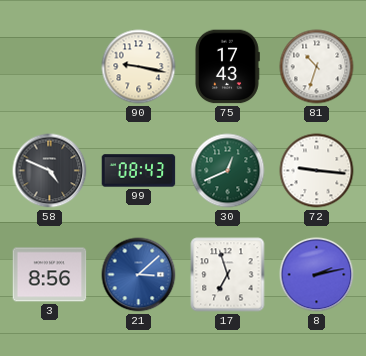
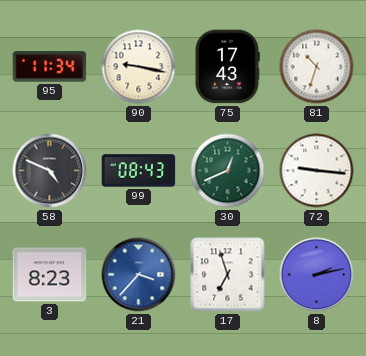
95: none -> 11:34
3: 8:56 -> 8:23
21: 3:08 -> 3:37
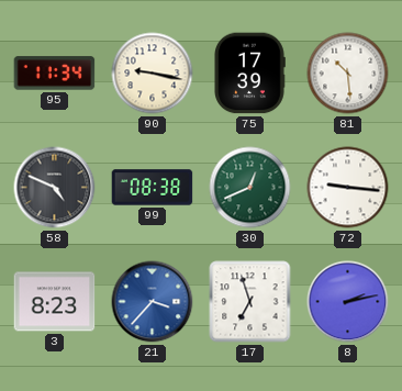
75: 17:43 -> 17:39
81: 10:33 -> 10:29
99: 08:43 -> 08:38
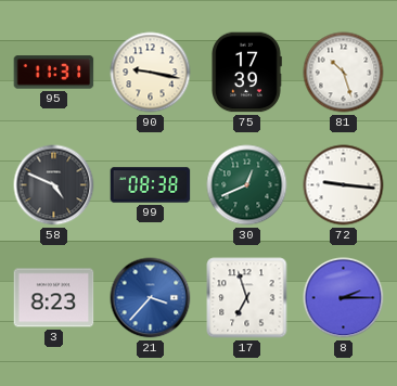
95: 11:34 -> 11:31
81: 10:29 -> 10:27
8: 2:13 -> 2:15
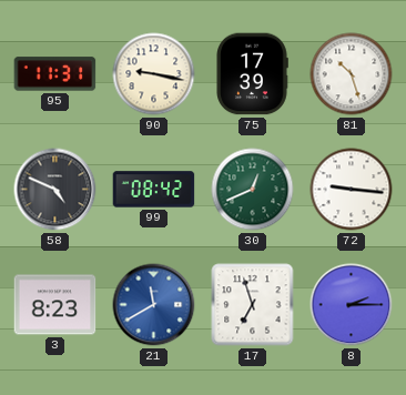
99: 08:38 -> 08:42
21: 3:37 -> 11:40
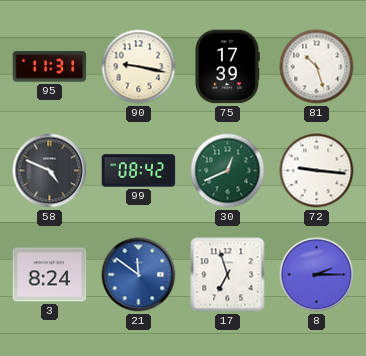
3: 8:23 -> 8:24
21: 11:40 -> 11:51
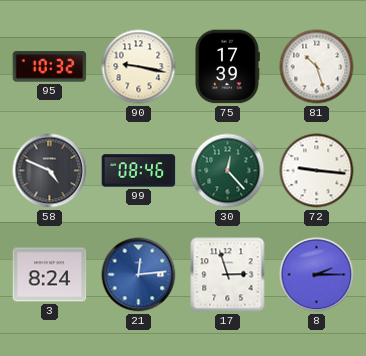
95: 11:31 -> 10:32
99: 08:42 -> 08:46
30: 12:41 -> 12:23
21: 11:51 -> 12:14
17: 6:57 -> 2:57
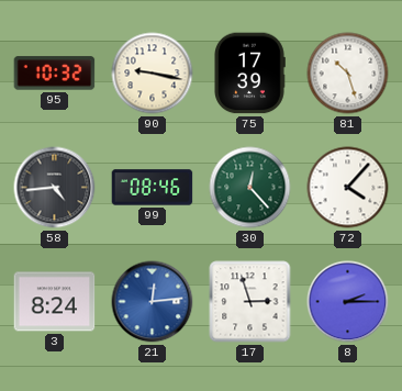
58: 4:49 -> 4:44
72: 9:16 -> 4:07
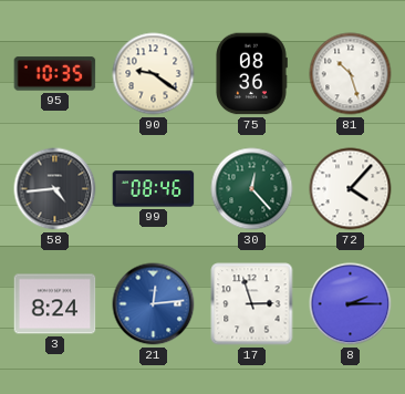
95: 10:32 -> 10:35
90: 9:17 -> 9:21
75: 17:39 -> 08:36
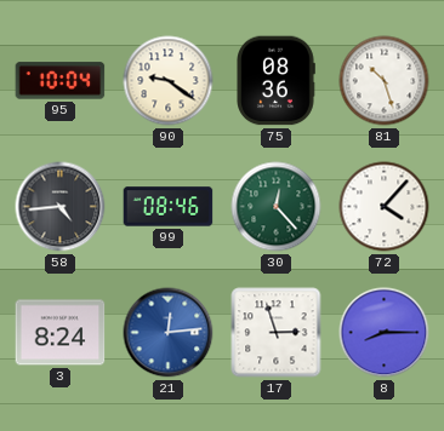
95: 10:35 -> 10:04
8: 2:15 -> 8:15
